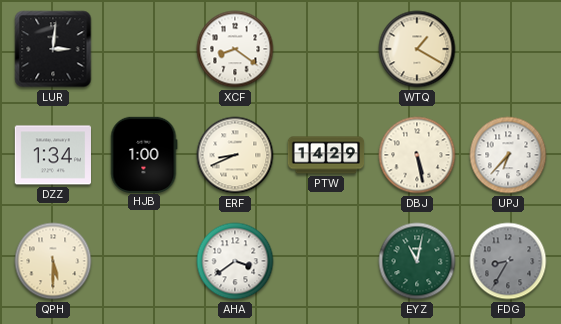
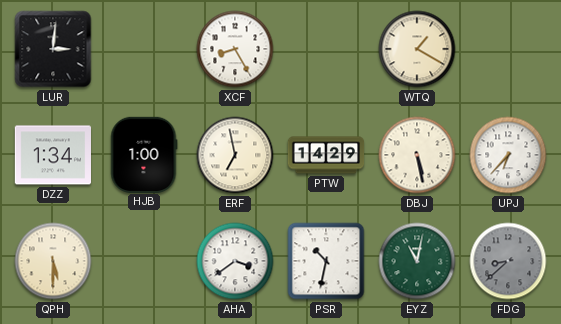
XCF: 8:21 -> 8:25
ERF: 8:41 -> 6:58
PSR: none -> 10:32
FDG: 8:35 -> 8:38
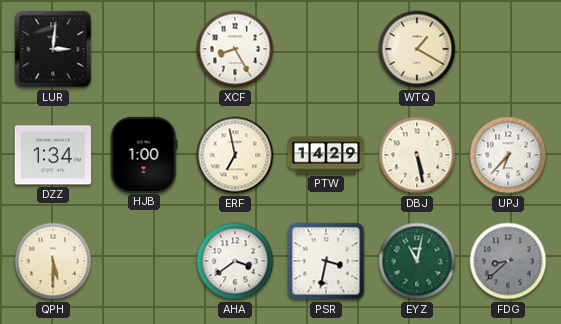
PSR: 10:32 -> 3:32
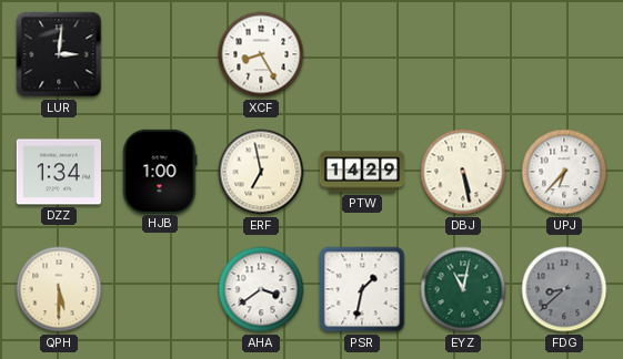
WTQ: 1:20 -> none
PSR: 3:32 -> 1:32
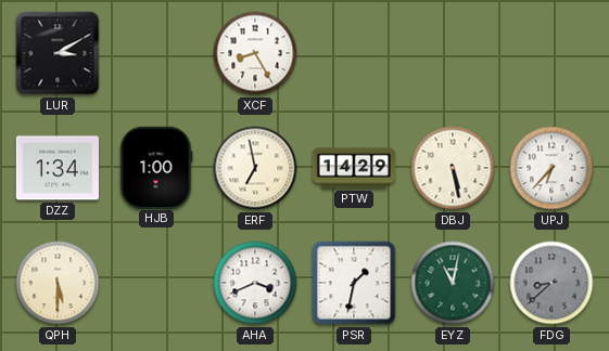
LUR: 3:01 -> 3:10
AHA: 3:39 -> 3:41
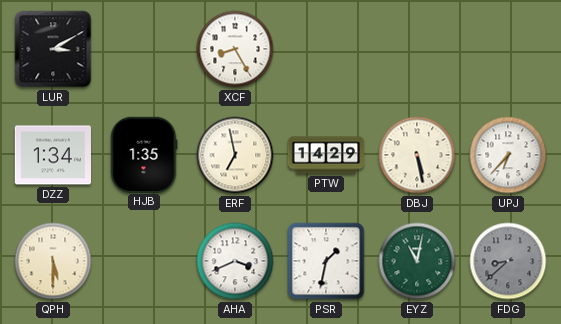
HJB: 1:00 -> 1:35
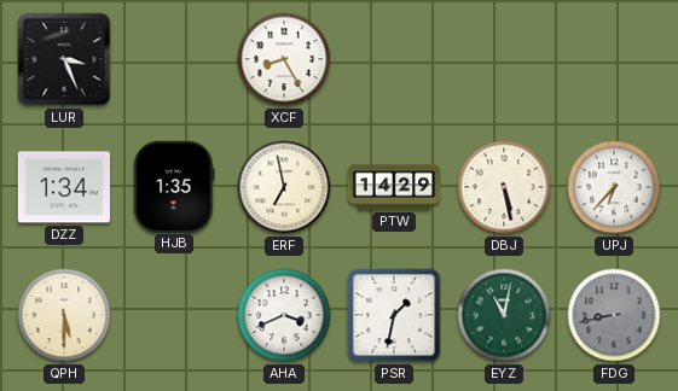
LUR: 3:10 -> 3:26
FDG: 8:38 -> 8:43
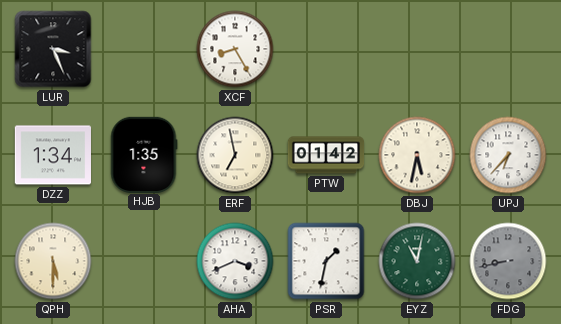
PTW: 14:29 -> 01:42
DBJ: 5:28 -> 5:32
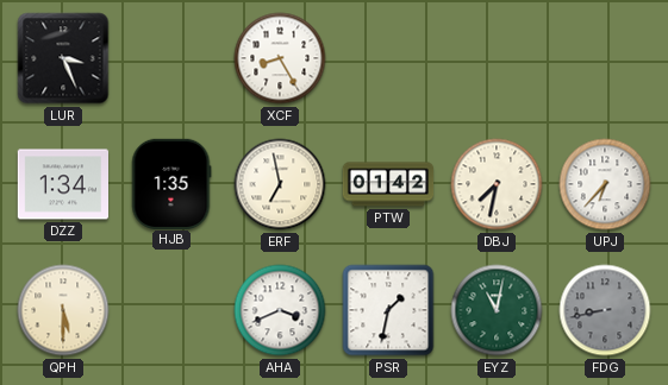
DBJ: 5:32 -> 7:32
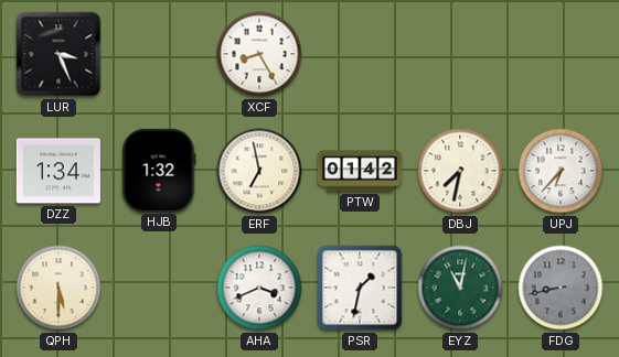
HJB: 1:35 -> 1:32
